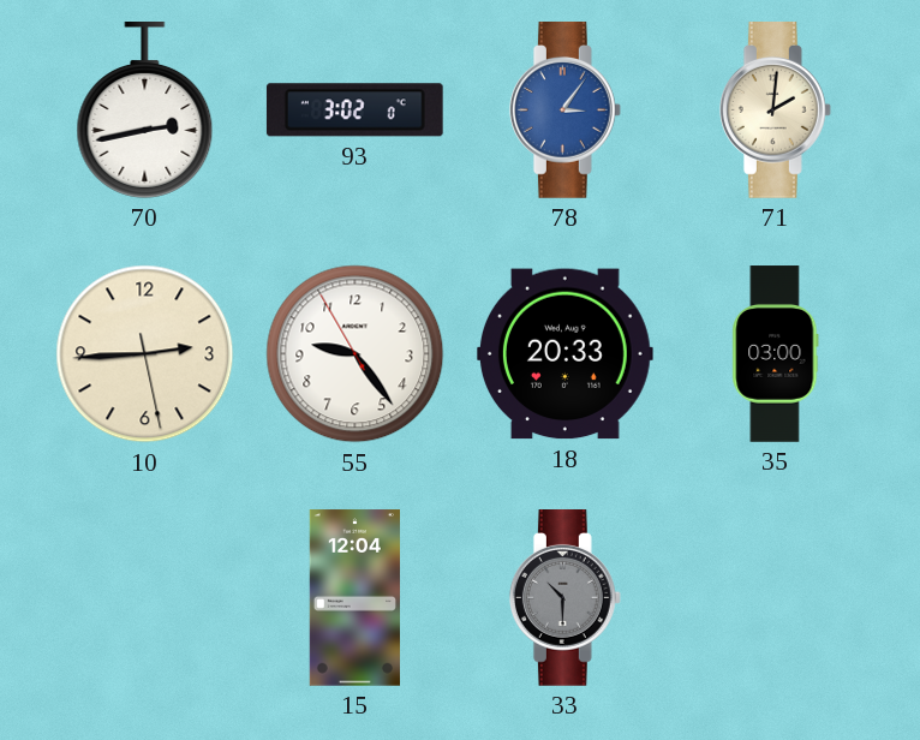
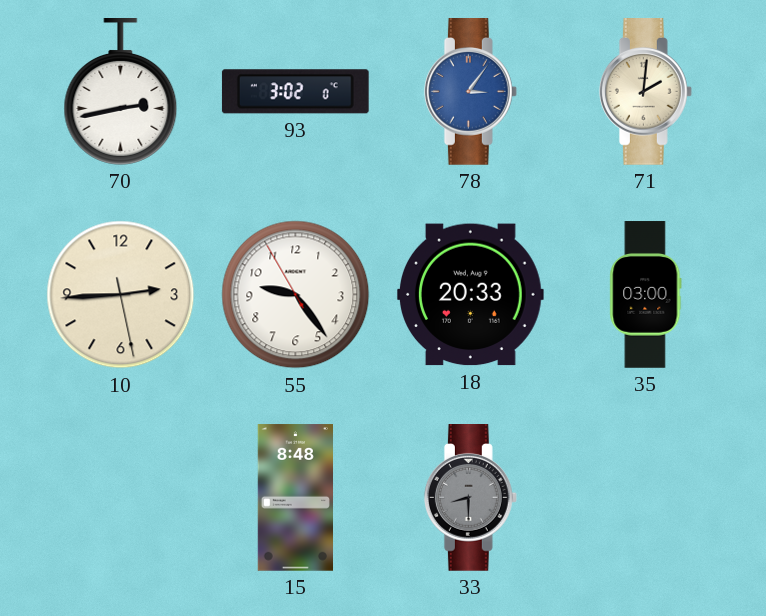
15: 12:04 -> 8:48
33: 10:30 -> 8:30
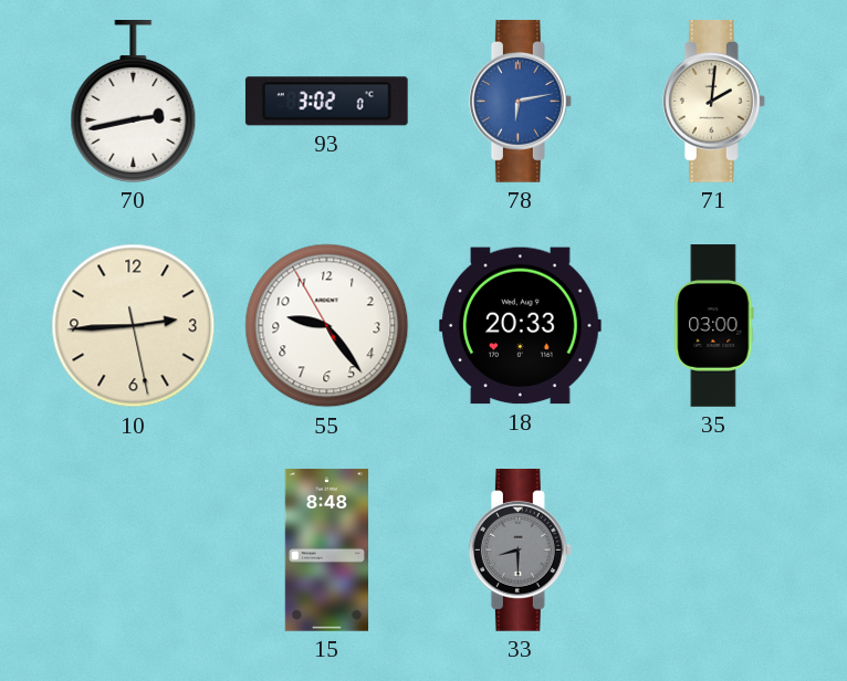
78: 3:06 -> 6:13
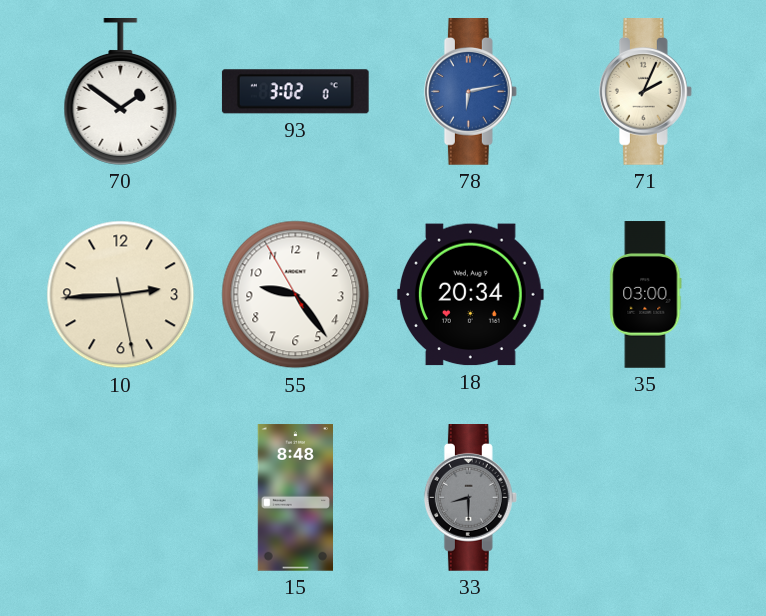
70: 2:43 -> 1:51
71: 2:01 -> 2:04
18: 20:33 -> 20:34
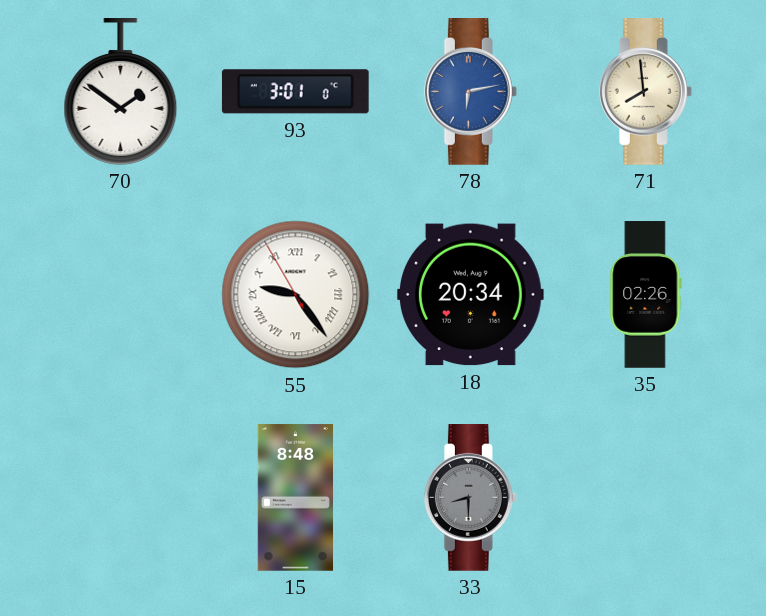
93: 3:02 -> 3:01
71: 2:04 -> 7:59
10: 2:44 -> none
55 numerals: Arabic -> Roman
35: 03:00 -> 02:26
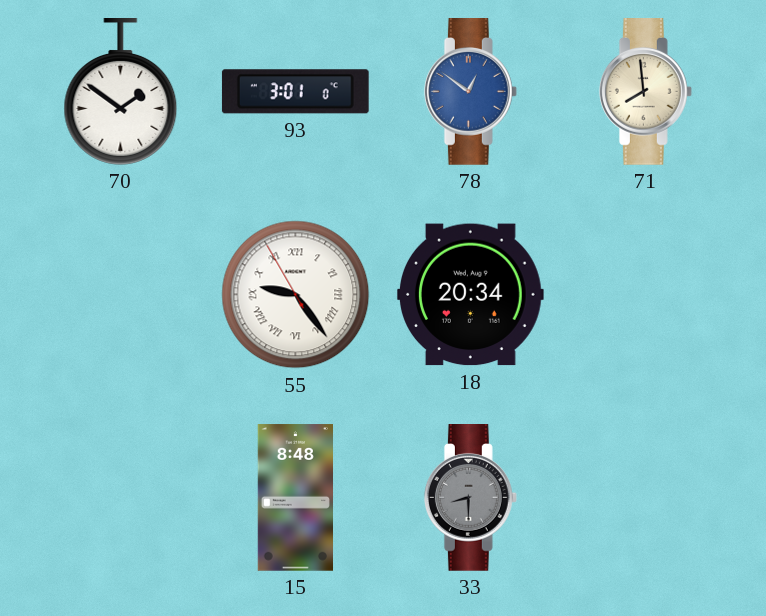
78: 6:13 -> 12:51
35: 02:26 -> none
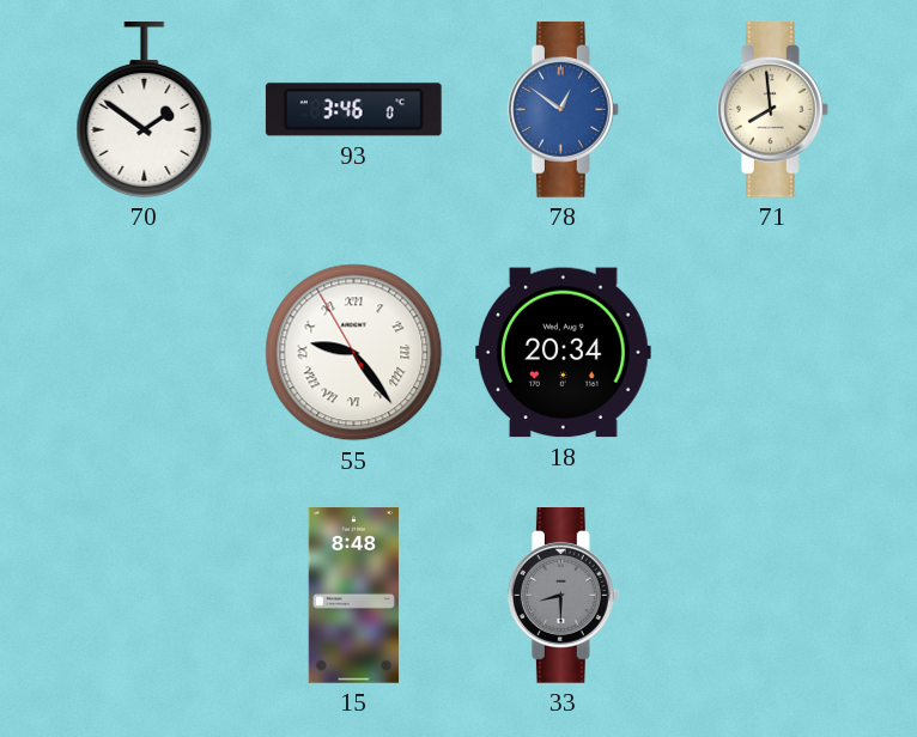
93: 3:01 -> 3:46
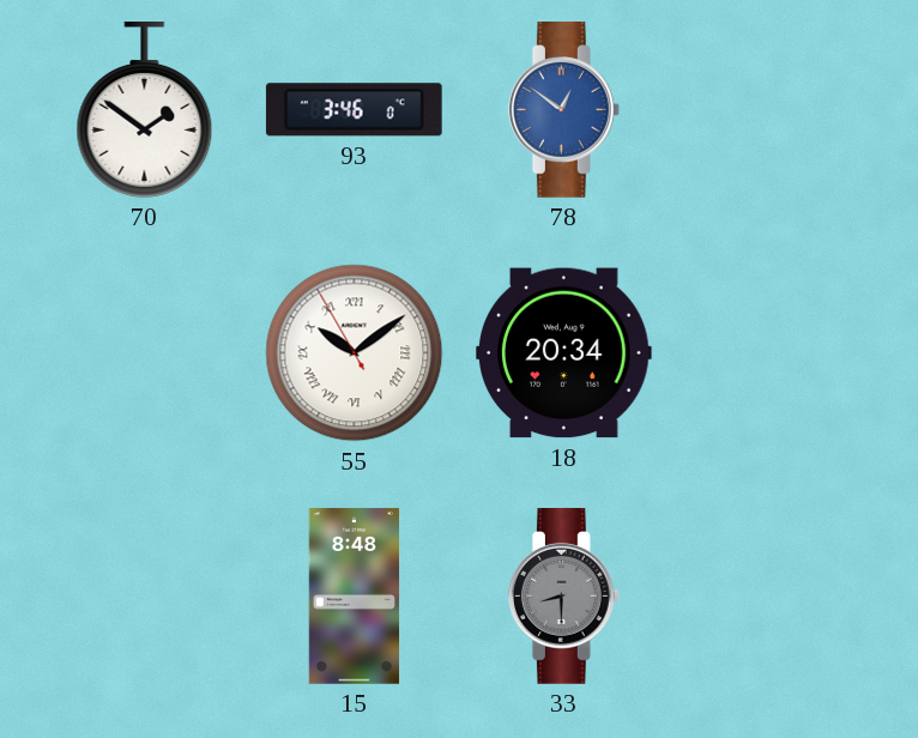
71: 7:59 -> none
55: 9:23 -> 10:08
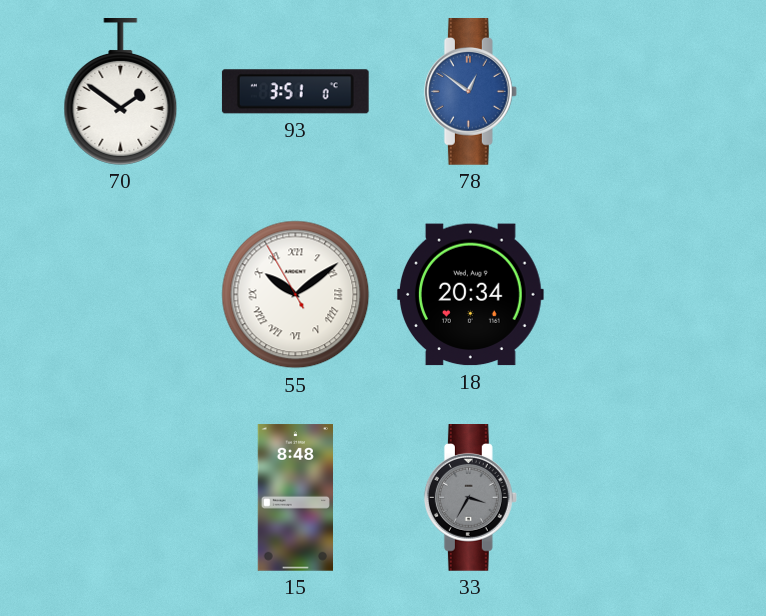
93: 3:46 -> 3:51
33: 8:30 -> 3:35
